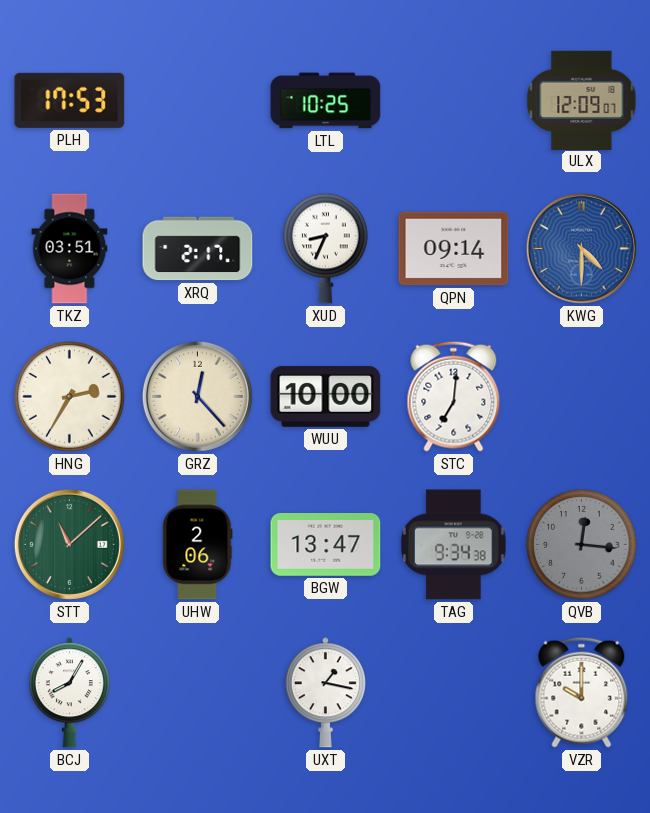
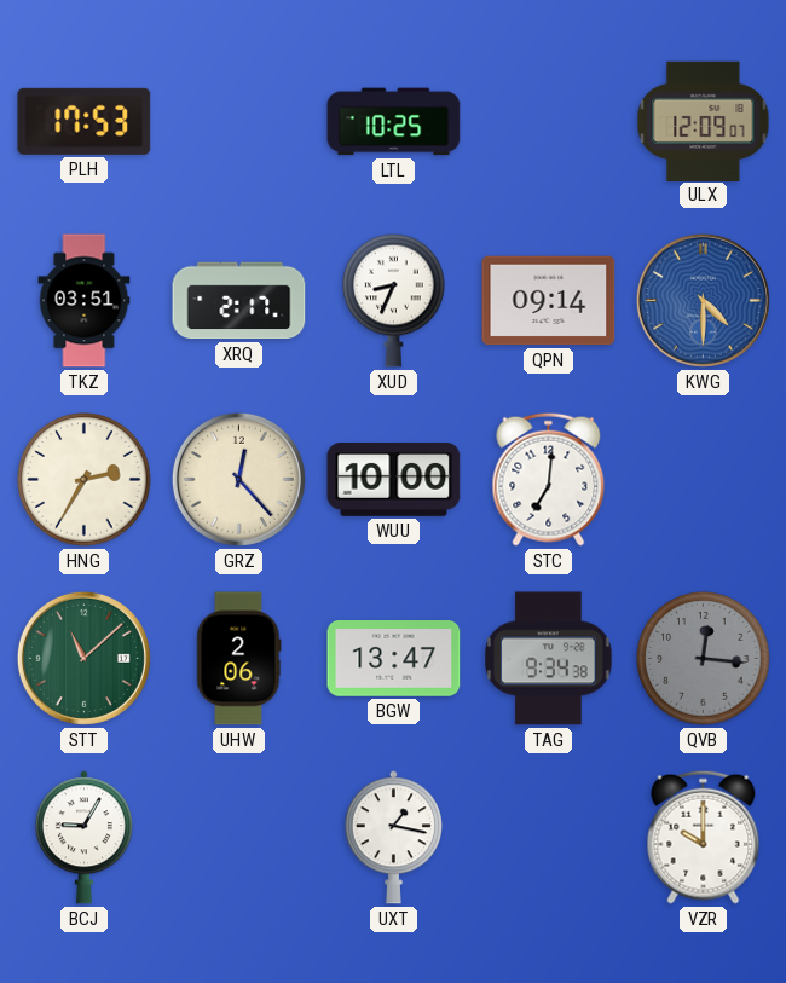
BCJ: 8:05 -> 9:05
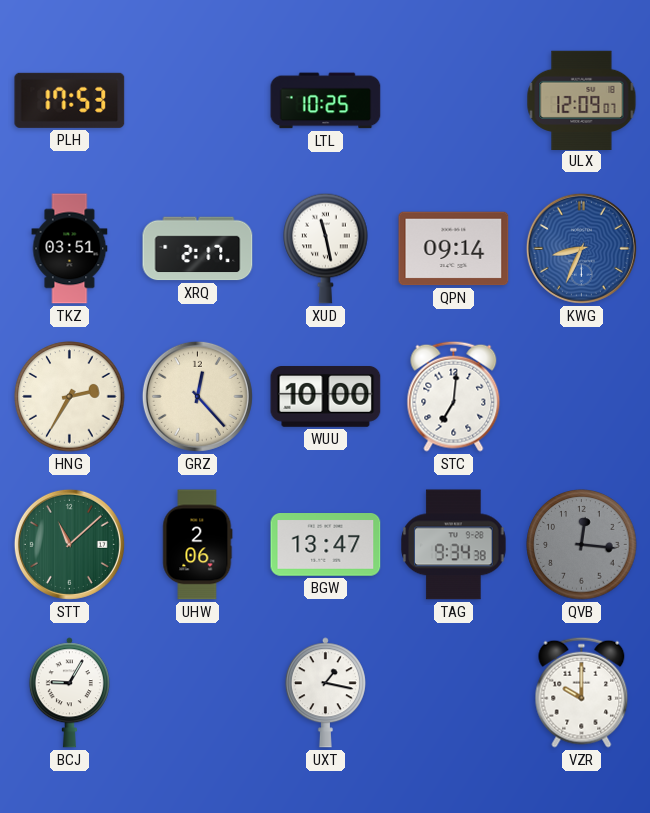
XUD: 8:34 -> 11:28
KWG: 4:30 -> 8:34
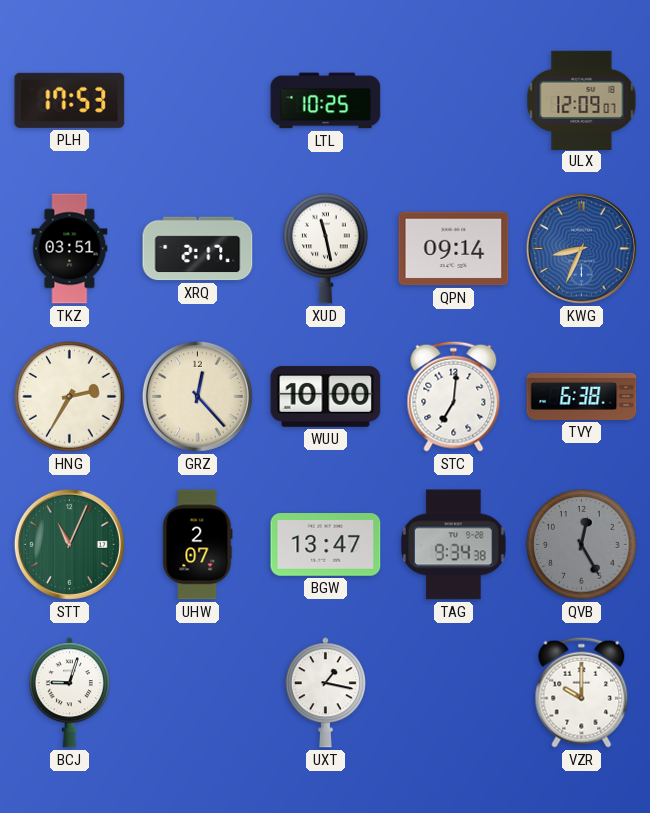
TVY: none -> 6:38
STT: 11:08 -> 11:04
UHW: 2:06 -> 2:07
QVB: 12:16 -> 12:25
BCJ: 9:05 -> 9:03
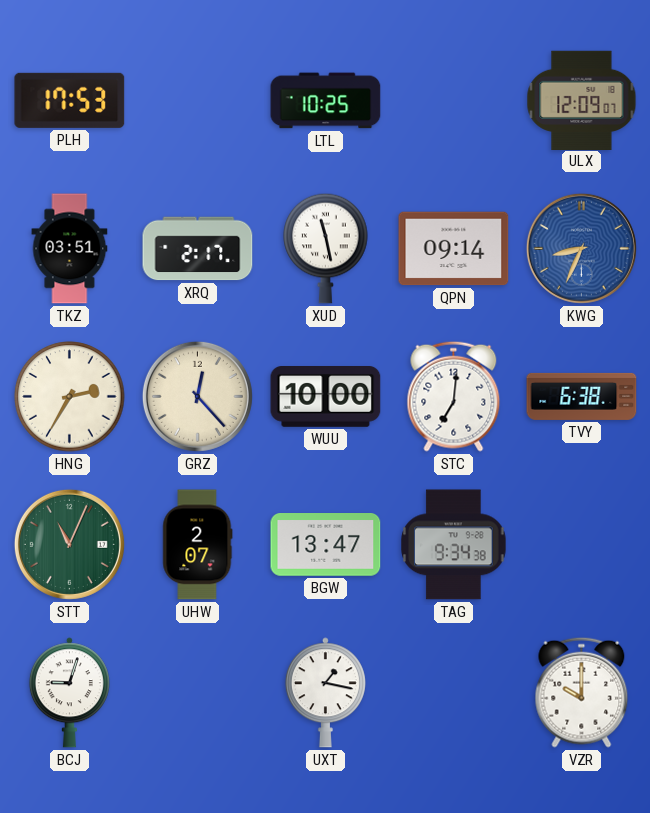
QVB: 12:25 -> none
